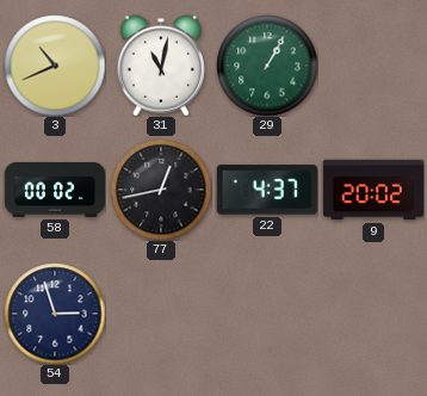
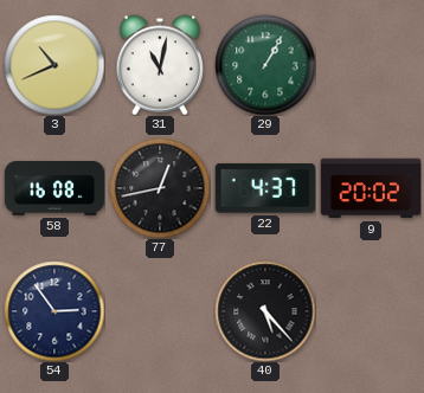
58: 00:02 -> 16:08
54: 2:57 -> 2:54
40: none -> 5:23
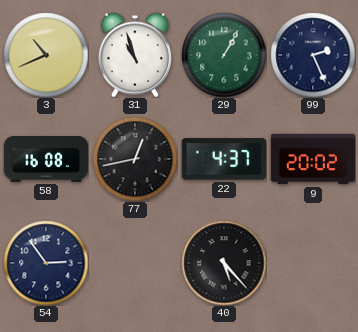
31: 11:02 -> 10:57
99: none -> 2:26
